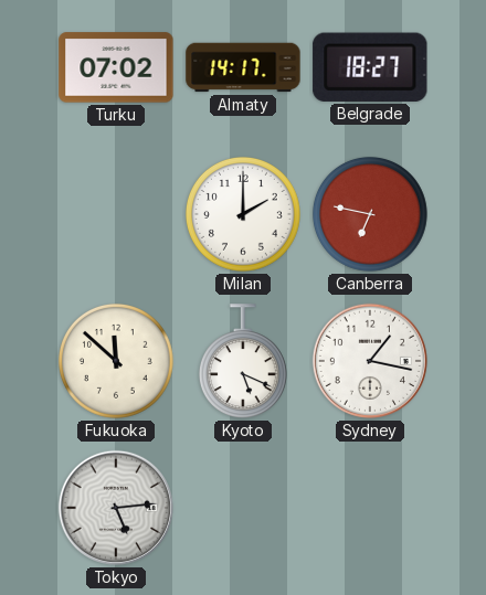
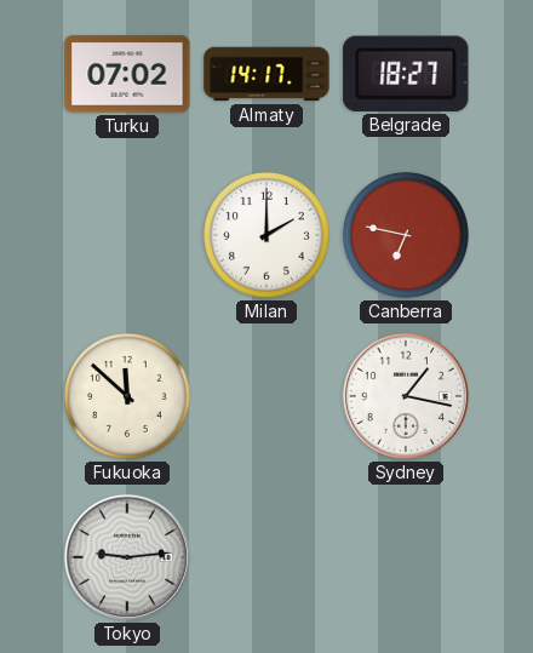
Kyoto: 5:19 -> none
Tokyo: 5:14 -> 9:14
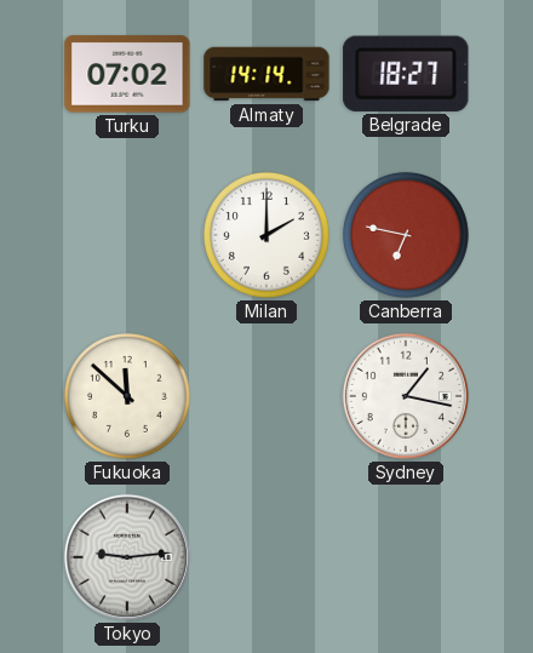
Almaty: 14:17 -> 14:14
